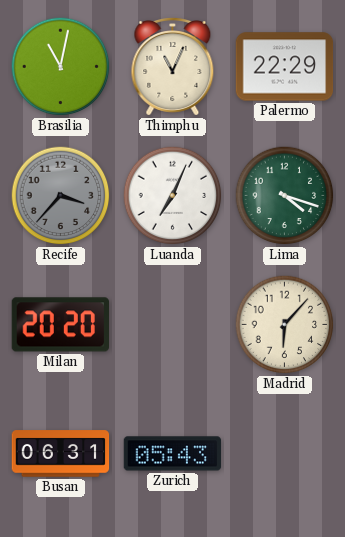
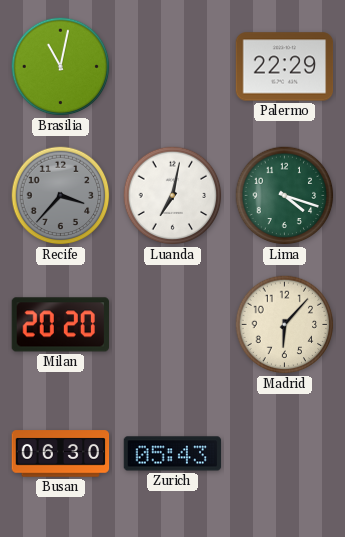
Thimphu: 11:04 -> none
Luanda: 7:04 -> 7:02
Busan: 06:31 -> 06:30
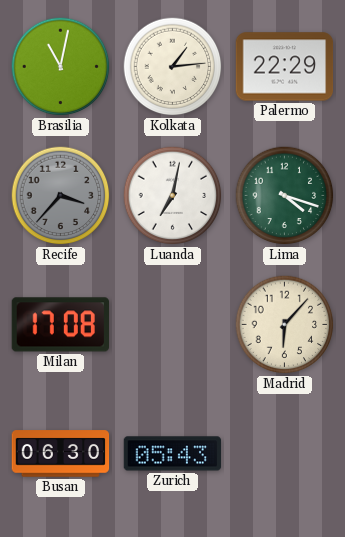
Kolkata: none -> 1:14
Milan: 20:20 -> 17:08
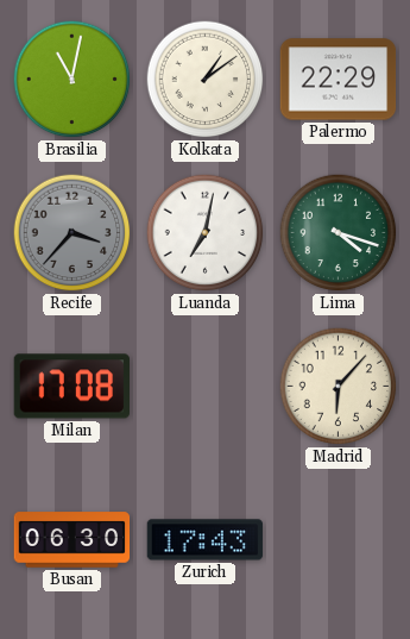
Kolkata: 1:14 -> 1:09
Zurich: 05:43 -> 17:43
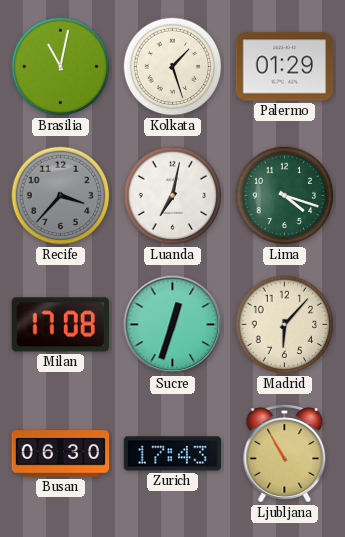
Kolkata: 1:09 -> 1:27
Palermo: 22:29 -> 01:29
Sucre: none -> 12:33
Ljubljana: none -> 10:55
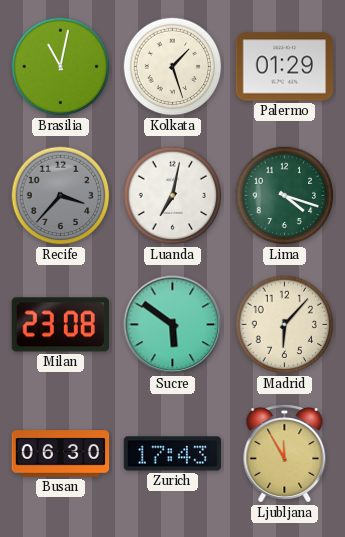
Milan: 17:08 -> 23:08
Sucre: 12:33 -> 5:51
Ljubljana: 10:55 -> 11:55
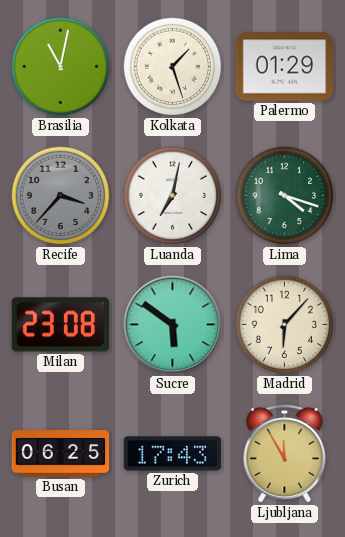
Busan: 06:30 -> 06:25
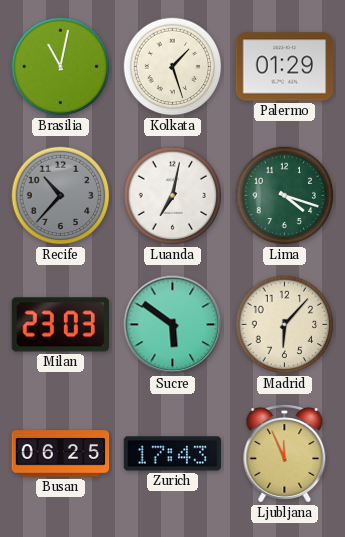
Recife: 3:37 -> 10:37
Milan: 23:08 -> 23:03
Ljubljana: 11:55 -> 11:56
